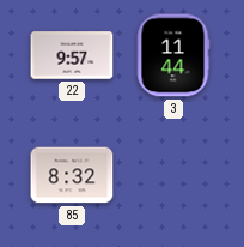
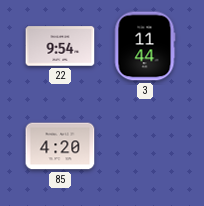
22: 9:57 -> 9:54
85: 8:32 -> 4:20
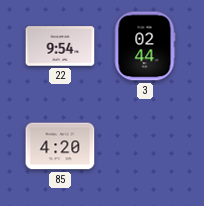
3: 11:44 -> 02:44
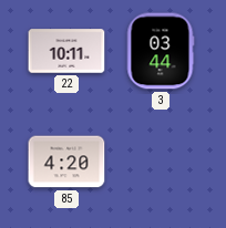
22: 9:54 -> 10:11
3: 02:44 -> 03:44
